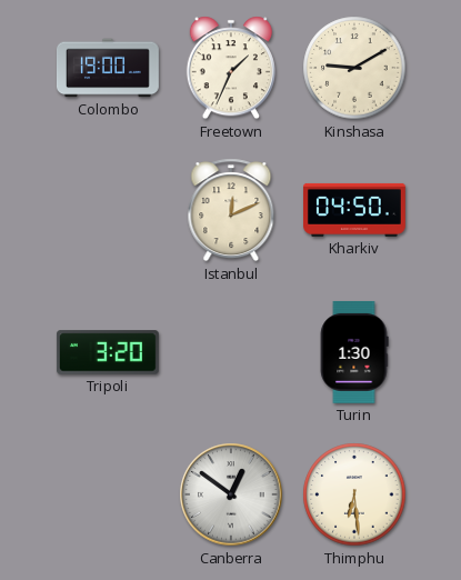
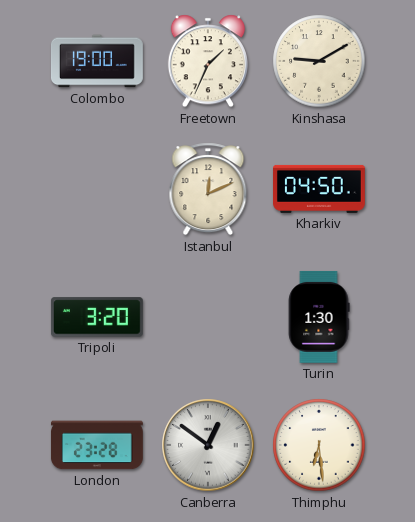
London: none -> 23:28
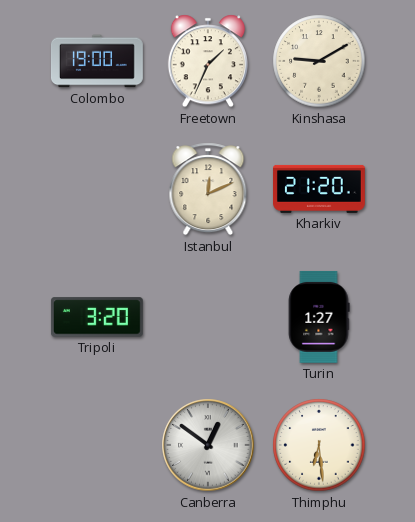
Kharkiv: 04:50 -> 21:20
Turin: 1:30 -> 1:27
London: 23:28 -> none
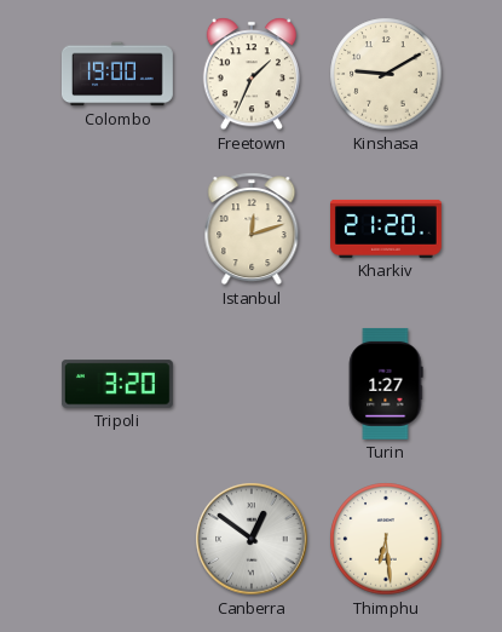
Istanbul: 12:11 -> 12:12
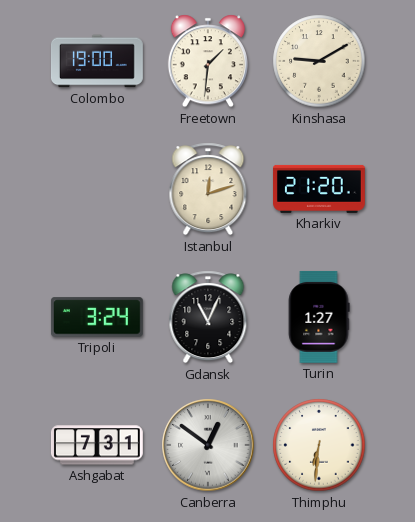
Freetown: 1:34 -> 1:31
Tripoli: 3:20 -> 3:24
Gdansk: none -> 11:04
Ashgabat: none -> 7:31
Thimphu: 6:29 -> 6:31
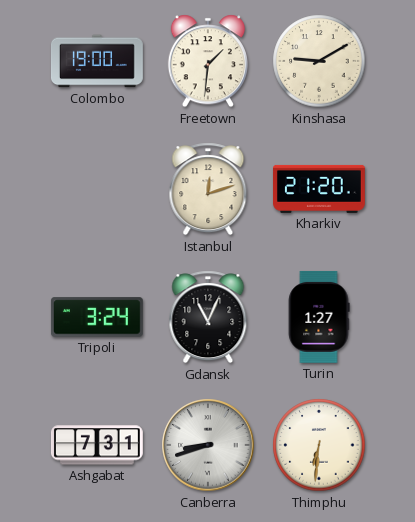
Canberra: 12:51 -> 8:42
